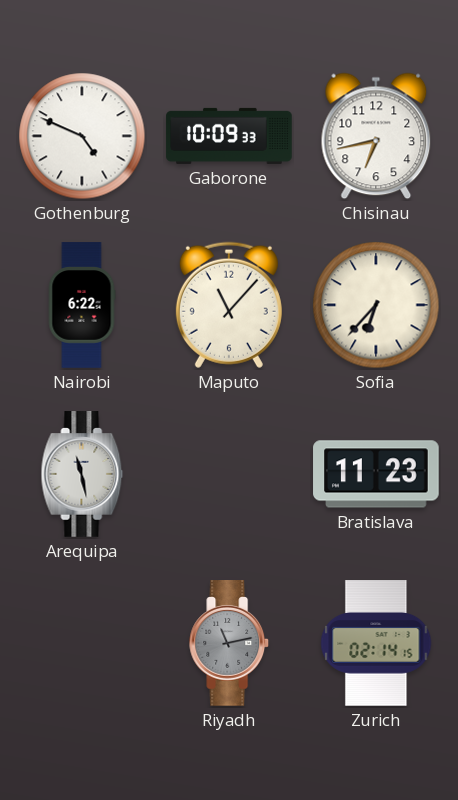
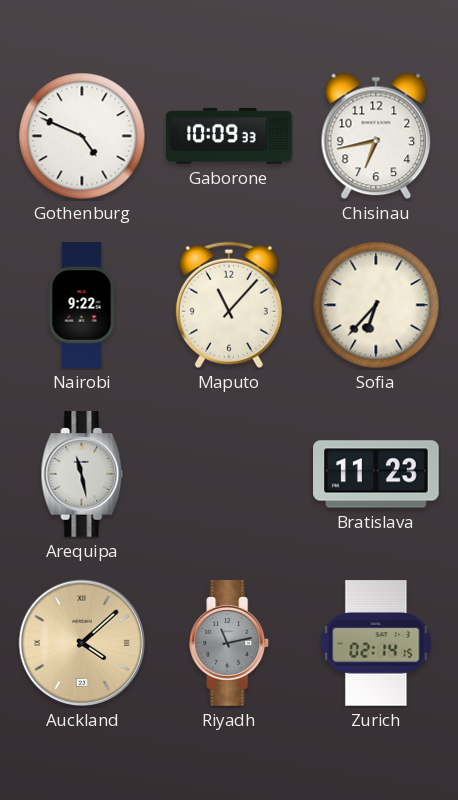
Nairobi: 6:22 -> 9:22
Auckland: none -> 4:08
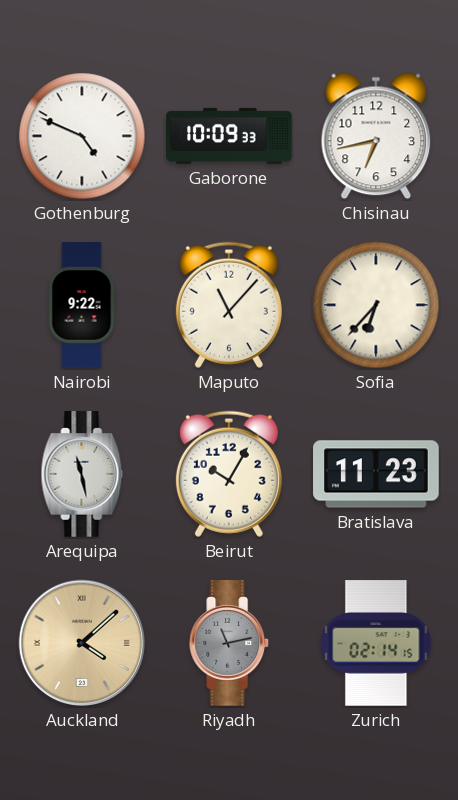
Beirut: none -> 10:05
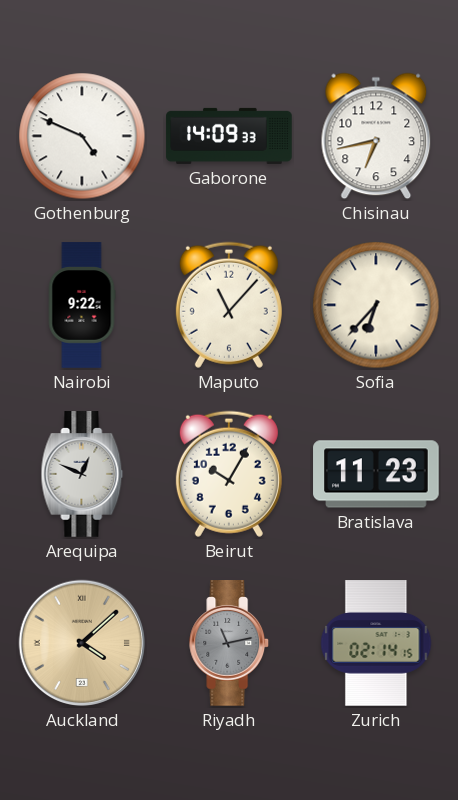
Gaborone: 10:09 -> 14:09
Arequipa: 11:28 -> 12:49
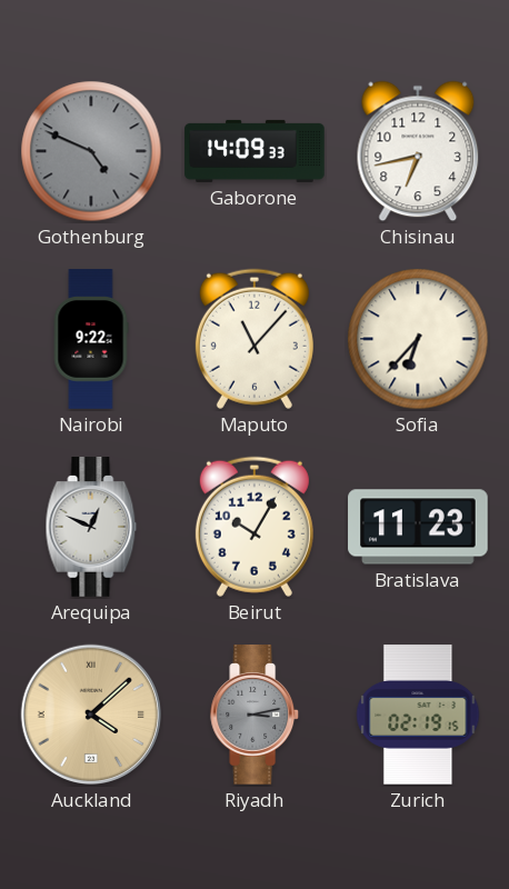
Gothenburg dial: white -> grey
Riyadh: 11:13 -> 3:13
Zurich: 02:14 -> 02:19
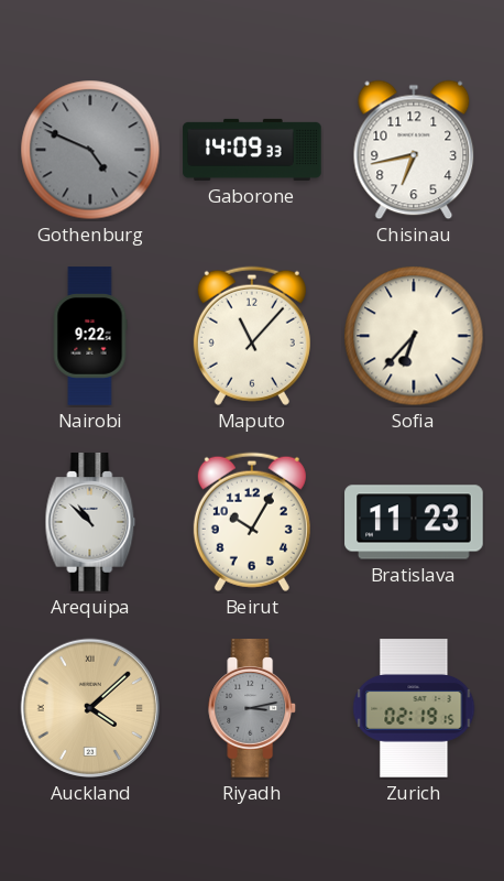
Arequipa: 12:49 -> 10:52
